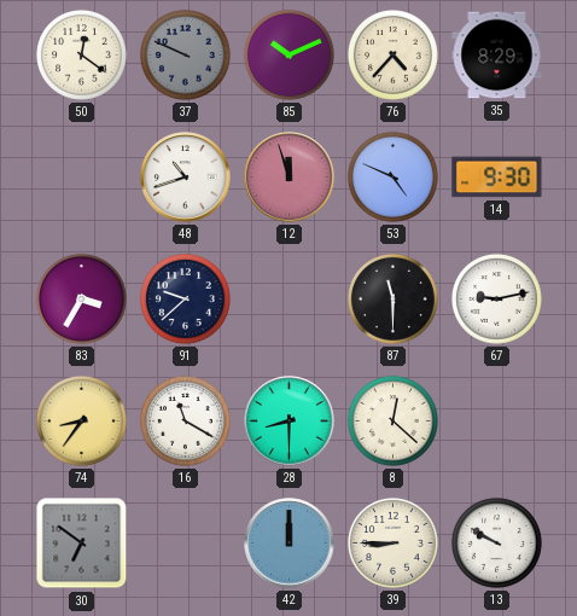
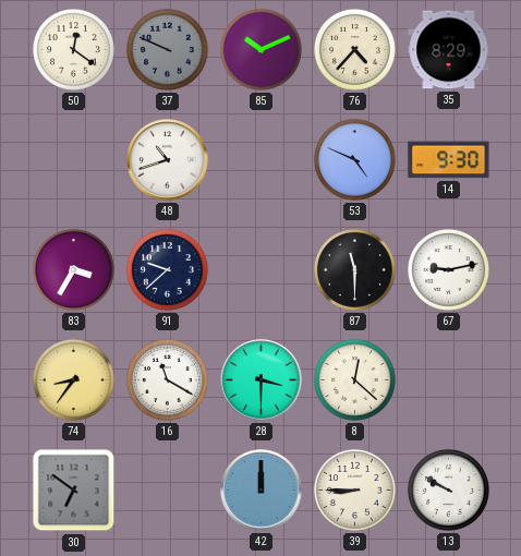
12: 11:57 -> none
28: 8:30 -> 3:30
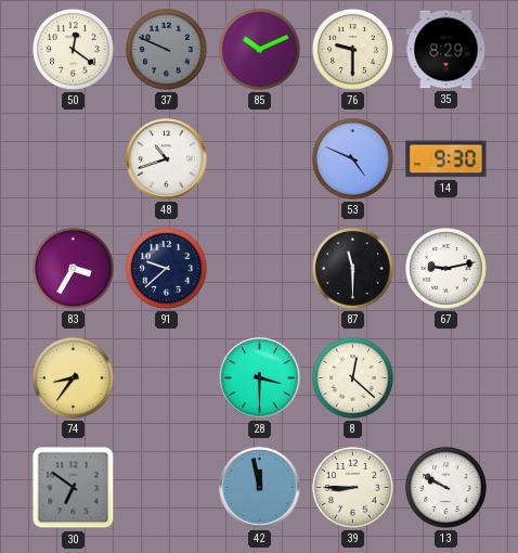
76: 4:37 -> 9:30
16: 11:20 -> none
42: 12:00 -> 11:58
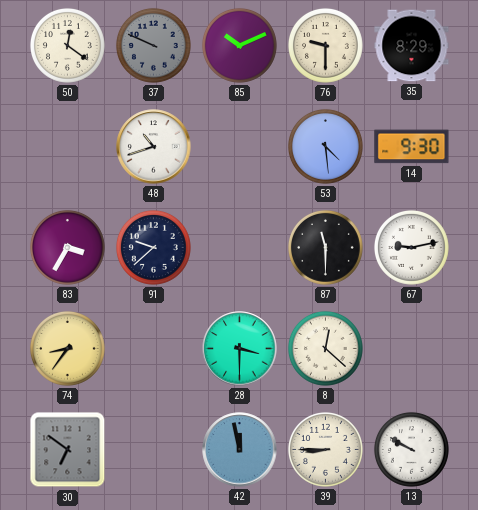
53: 4:49 -> 4:29
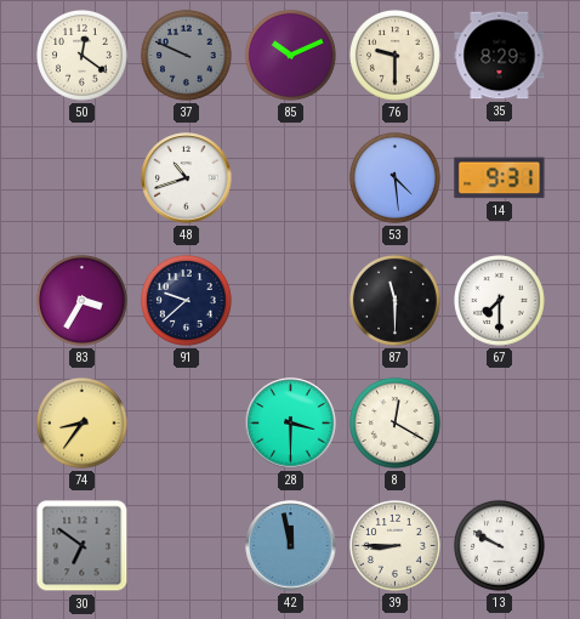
14: 9:30 -> 9:31
67: 9:13 -> 7:30
8: 12:22 -> 12:20
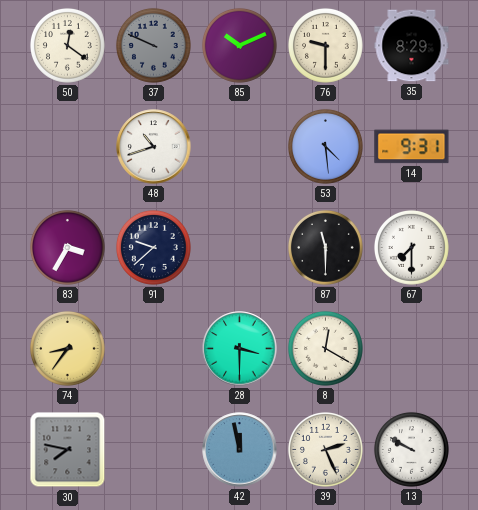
30: 6:51 -> 7:47
39: 8:45 -> 2:26
